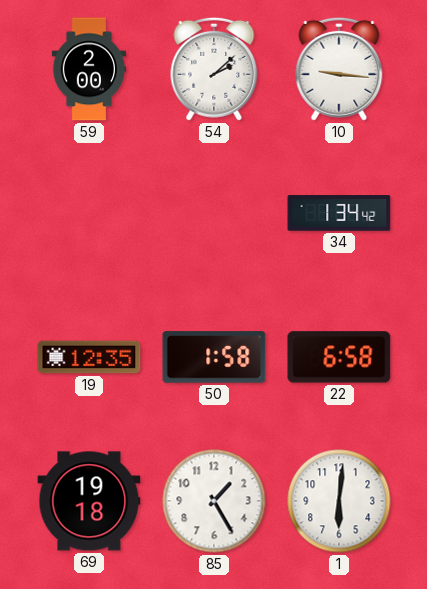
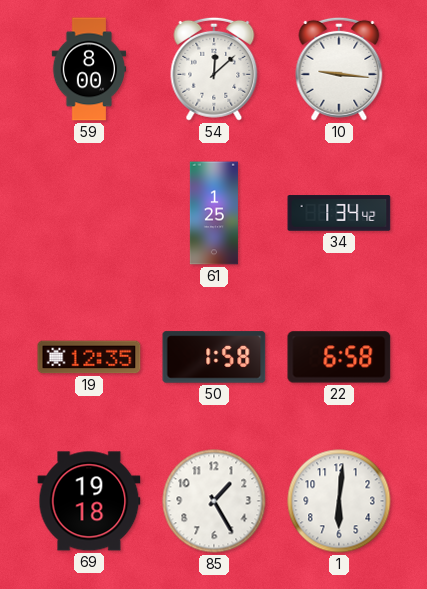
59: 2:00 -> 8:00
54: 2:08 -> 12:08
61: none -> 1:25
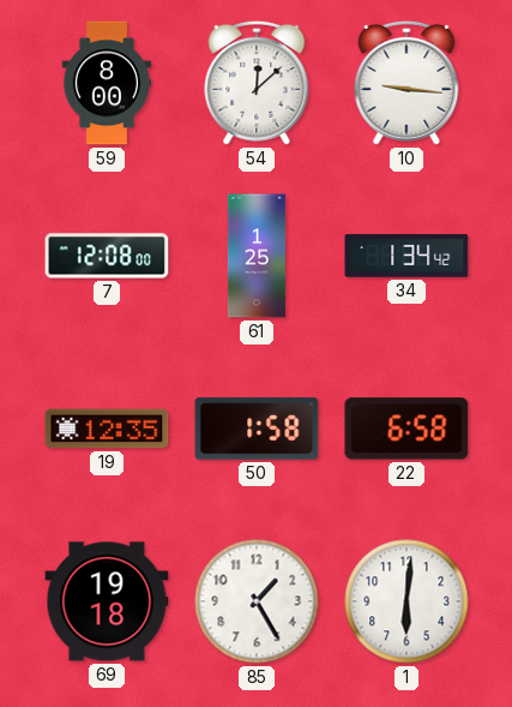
7: none -> 12:08
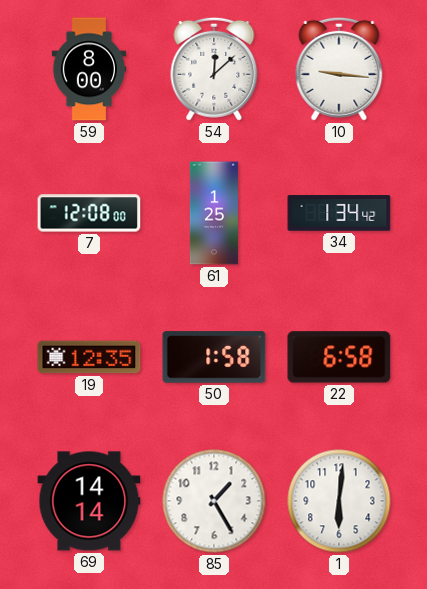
69: 19:18 -> 14:14
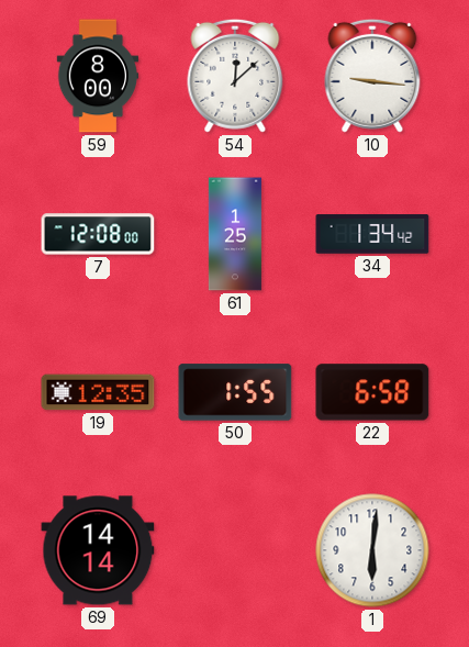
50: 1:58 -> 1:55
85: 1:25 -> none
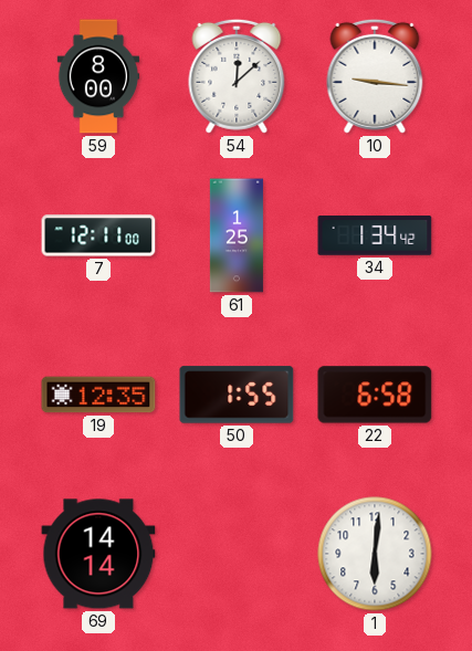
7: 12:08 -> 12:11
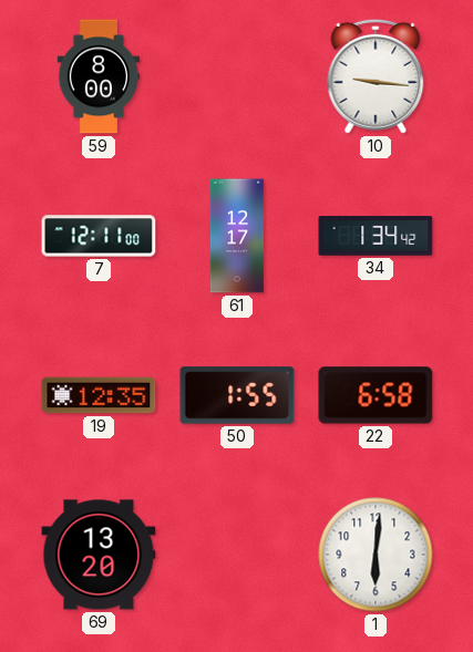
54: 12:08 -> none
61: 1:25 -> 12:17
69: 14:14 -> 13:20
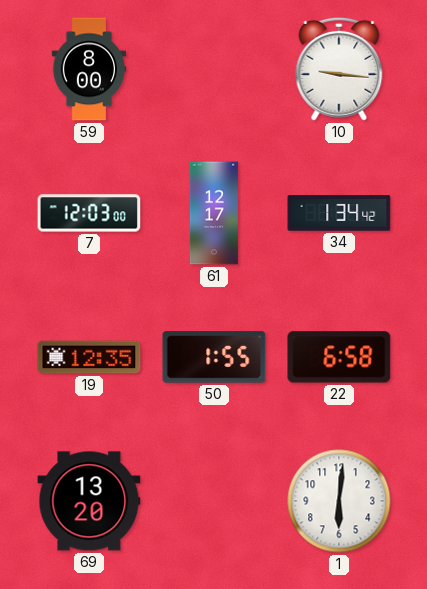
7: 12:11 -> 12:03
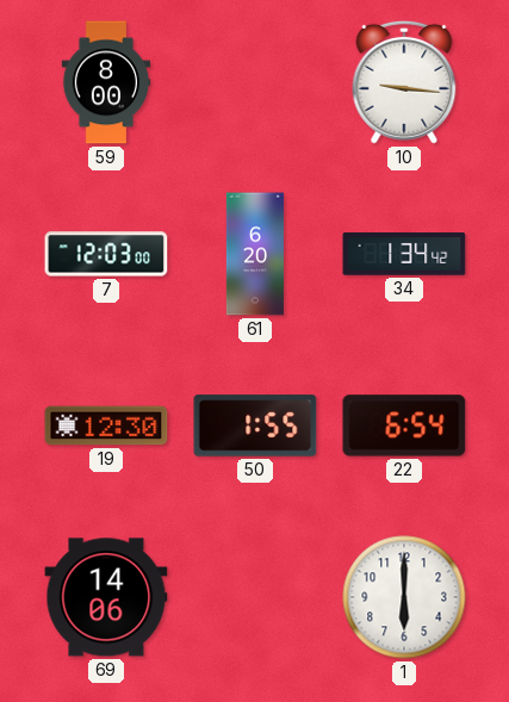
61: 12:17 -> 6:20
19: 12:35 -> 12:30
22: 6:58 -> 6:54
69: 13:20 -> 14:06
1: 6:01 -> 6:00
